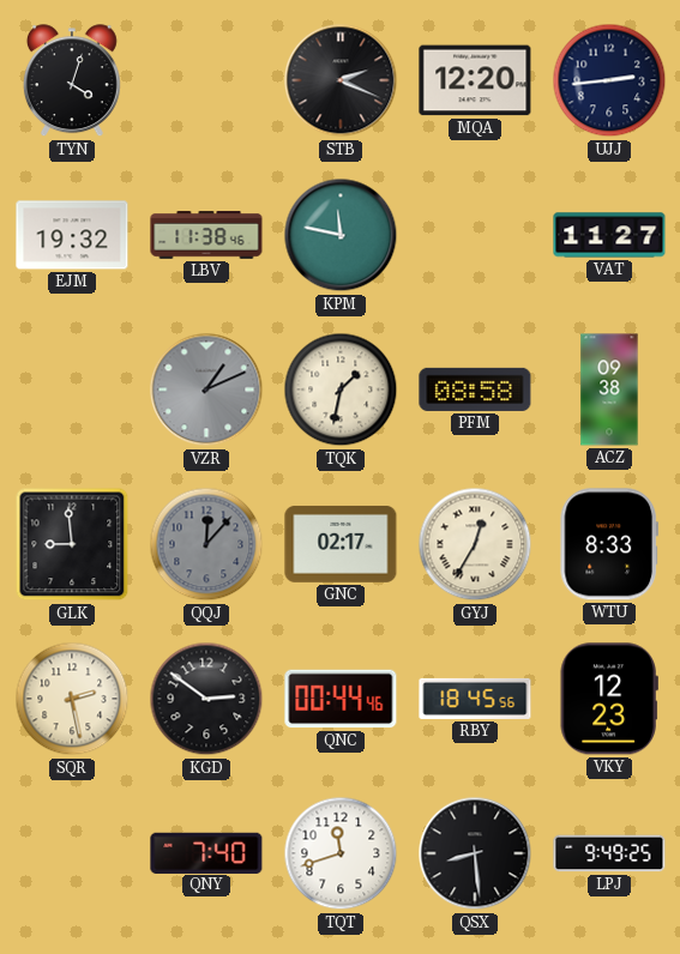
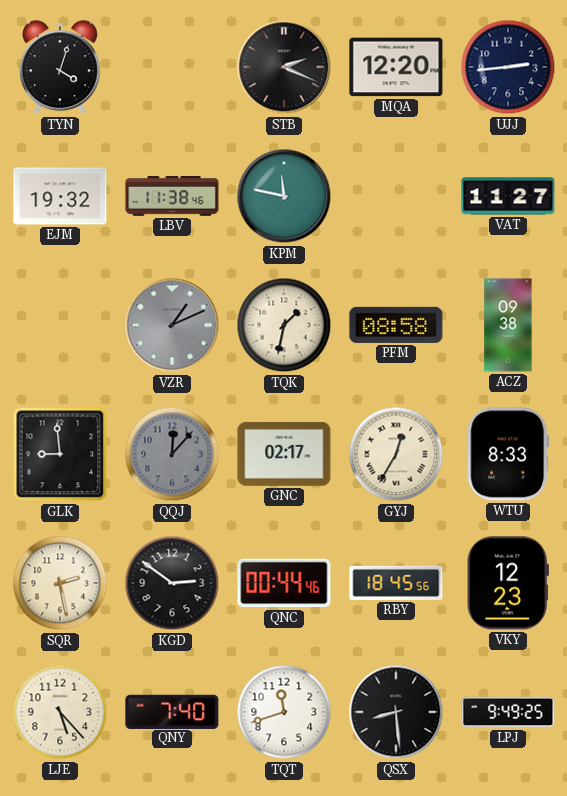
LJE: none -> 5:23
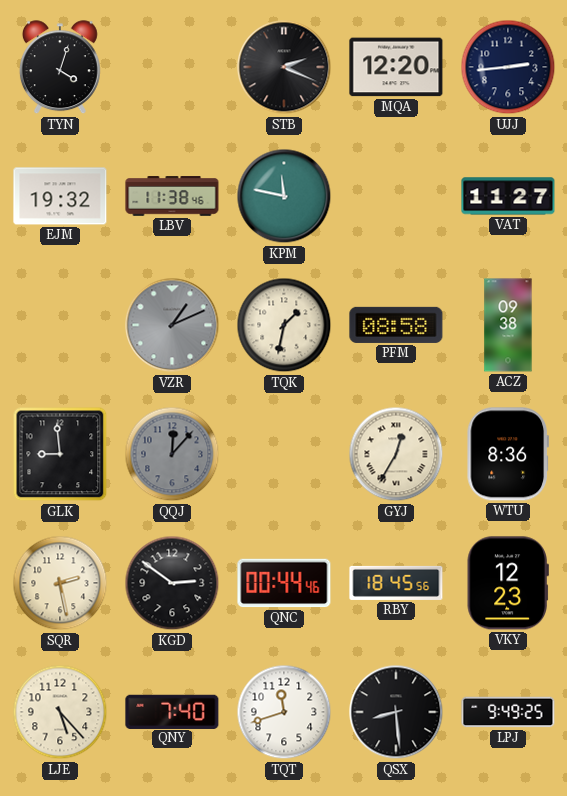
GNC: 02:17 -> none
WTU: 8:33 -> 8:36
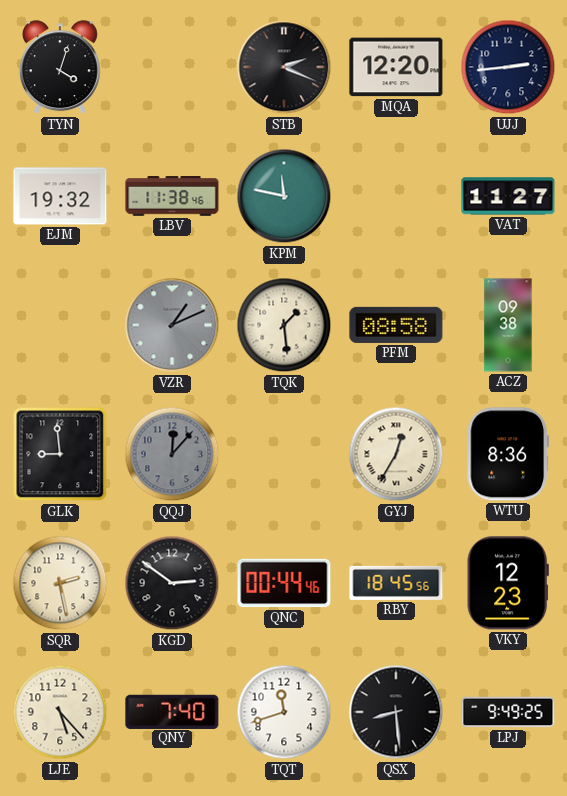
TQK: 1:32 -> 1:29
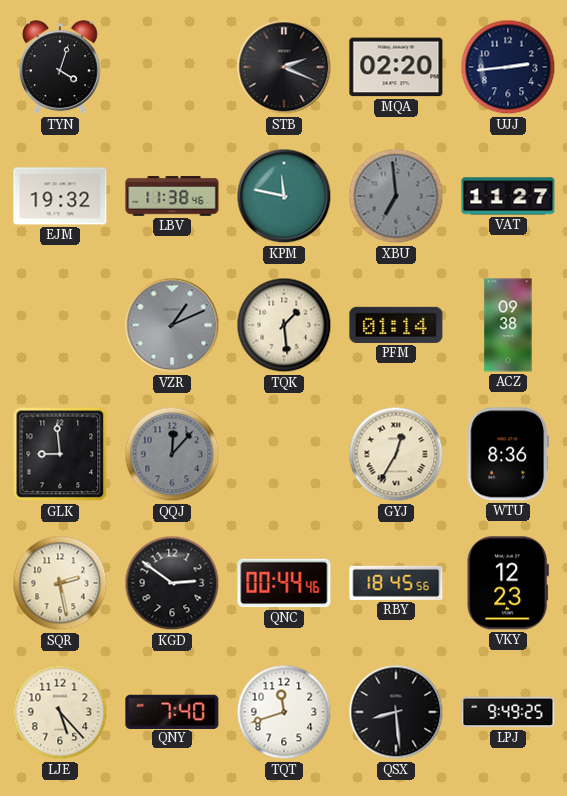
MQA: 12:20 -> 02:20
XBU: none -> 6:59
PFM: 08:58 -> 01:14
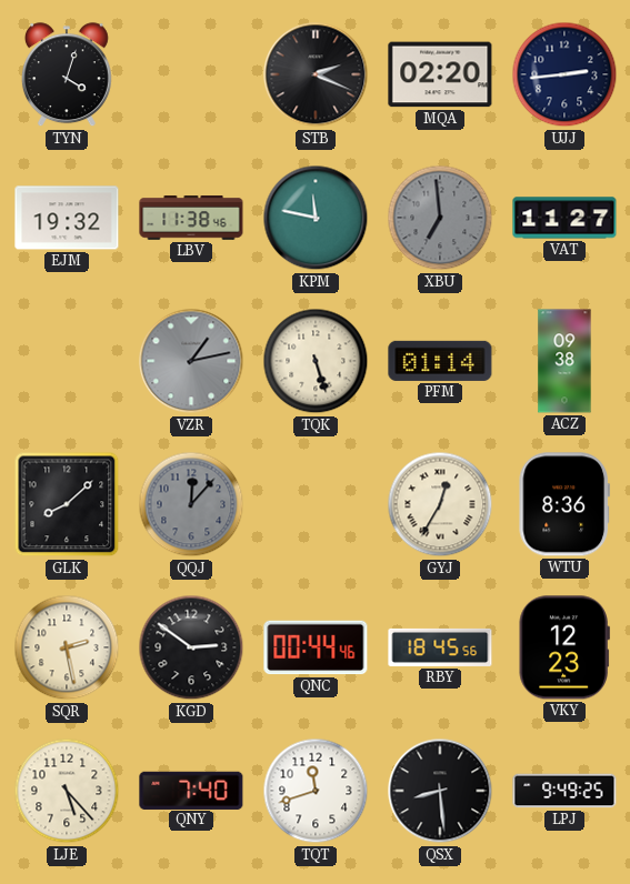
VZR: 1:11 -> 1:13
TQK: 1:29 -> 5:27
GLK: 8:59 -> 8:08
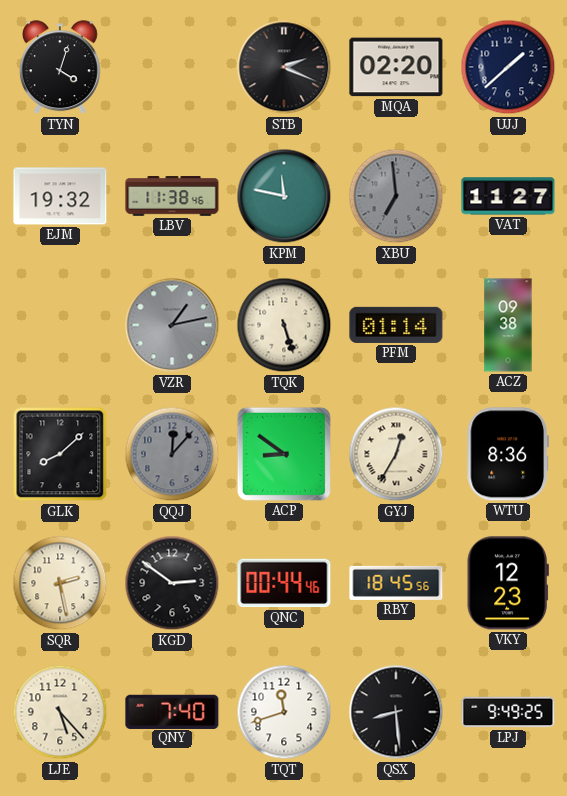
UJJ: 2:44 -> 1:38
ACP: none -> 8:51
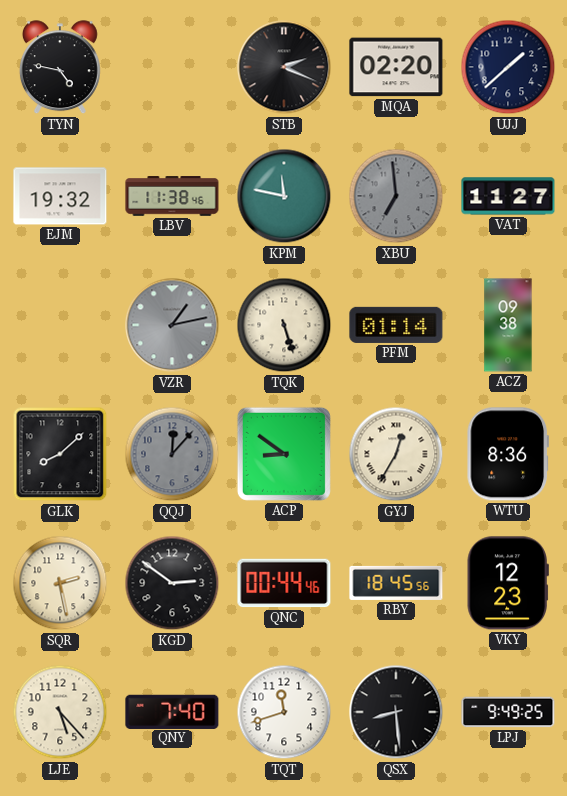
TYN: 4:03 -> 4:47
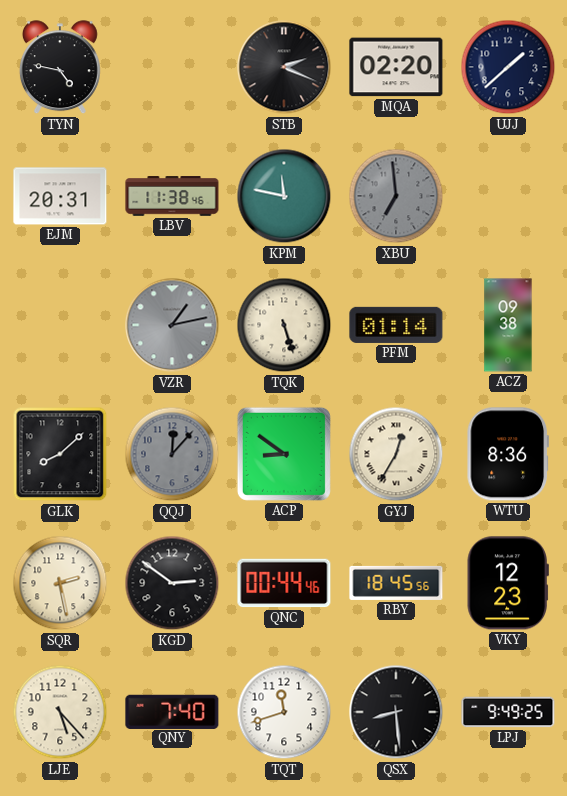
EJM: 19:32 -> 20:31
VAT: 11:27 -> none
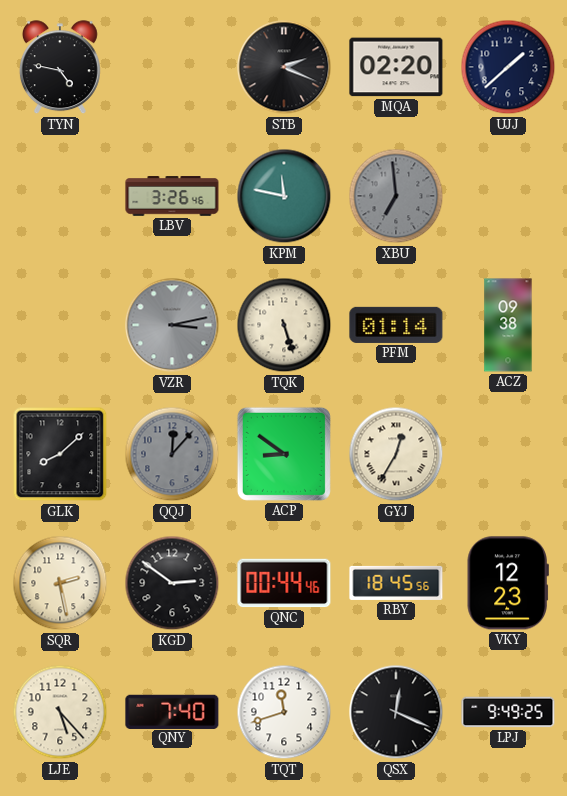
EJM: 20:31 -> none
LBV: 11:38 -> 3:26
VZR: 1:13 -> 3:13
WTU: 8:36 -> none
QSX: 8:29 -> 12:19
